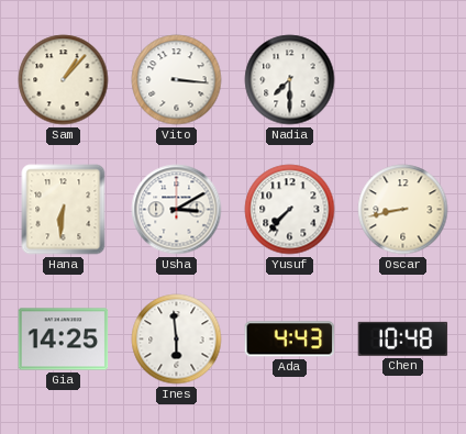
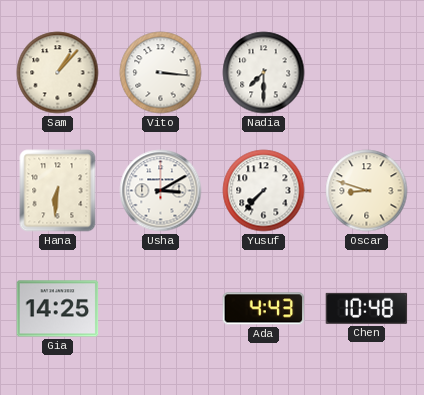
Oscar: 8:43 -> 8:48
Ines: 5:59 -> none
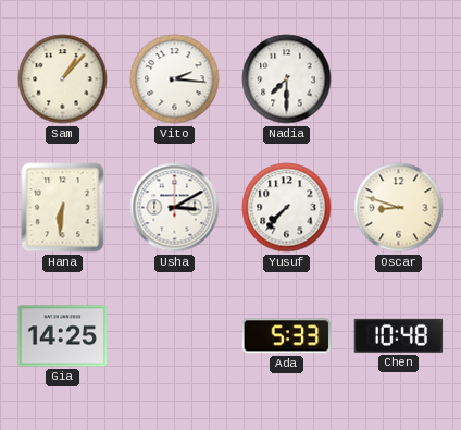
Vito: 3:16 -> 2:16
Ada: 4:43 -> 5:33
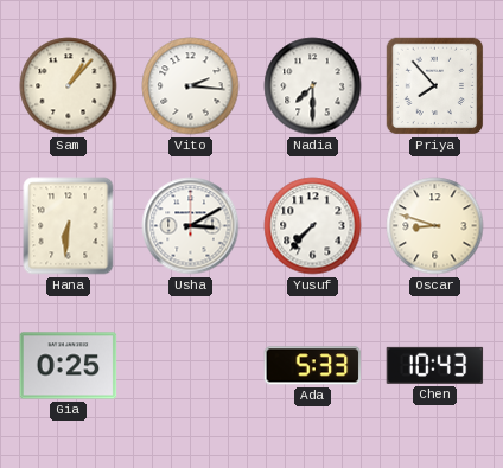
Priya: none -> 7:53
Gia: 14:25 -> 0:25
Chen: 10:48 -> 10:43
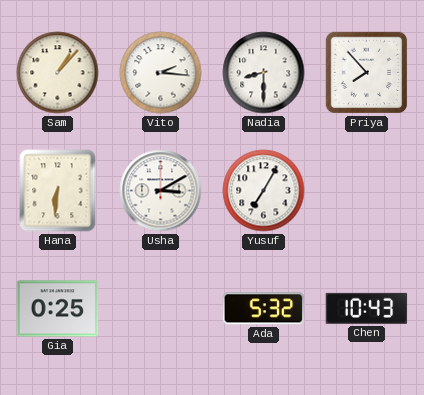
Nadia: 7:30 -> 8:30
Yusuf: 7:37 -> 7:05
Oscar: 8:48 -> none
Ada: 5:33 -> 5:32
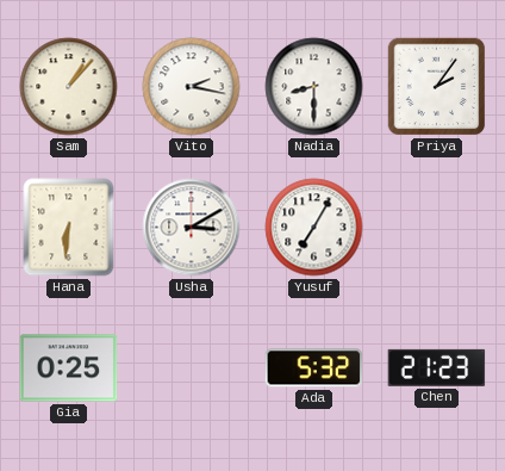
Vito: 2:16 -> 2:17
Priya: 7:53 -> 2:06
Chen: 10:43 -> 21:23
